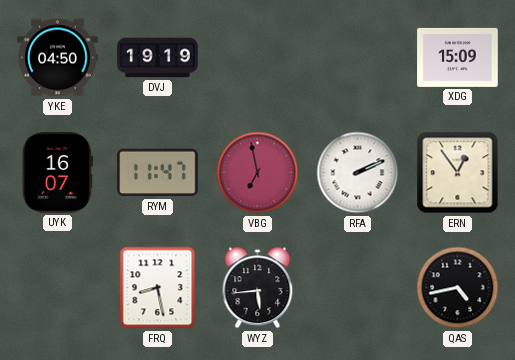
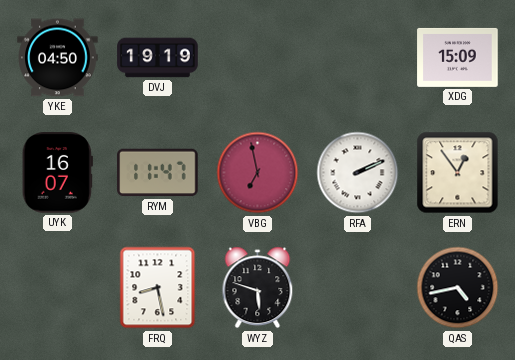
WYZ: 5:44 -> 5:48
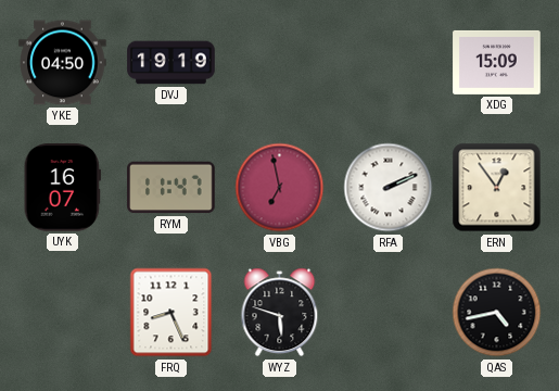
FRQ: 8:28 -> 8:26
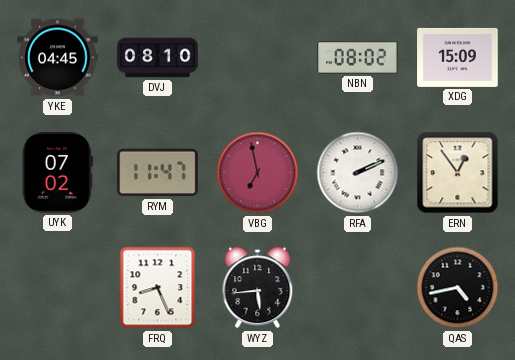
YKE: 04:50 -> 04:45
DVJ: 19:19 -> 08:10
NBN: none -> 08:02
UYK: 16:07 -> 07:02
WYZ: 5:48 -> 5:44
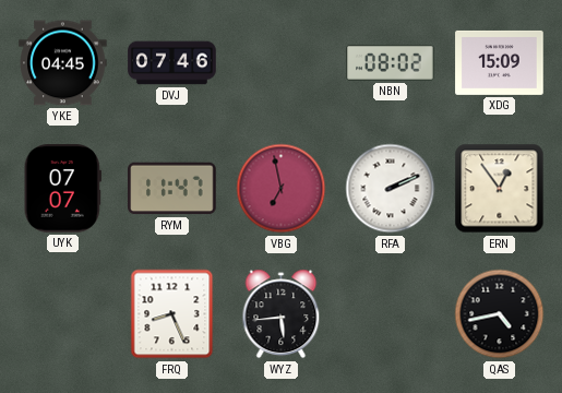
DVJ: 08:10 -> 07:46
UYK: 07:02 -> 07:07
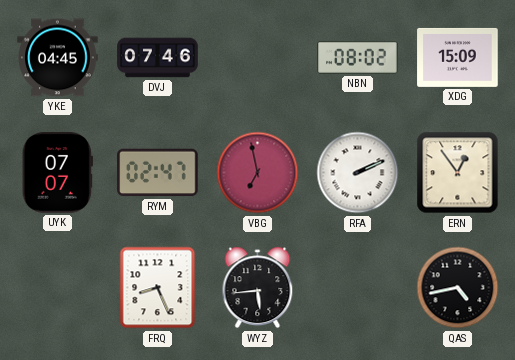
RYM: 11:47 -> 02:47
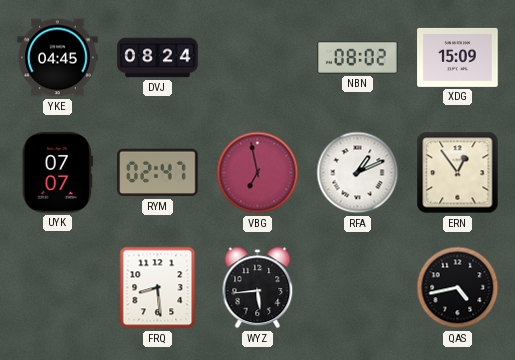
DVJ: 07:46 -> 08:24
RFA: 2:11 -> 1:11
FRQ: 8:26 -> 8:29
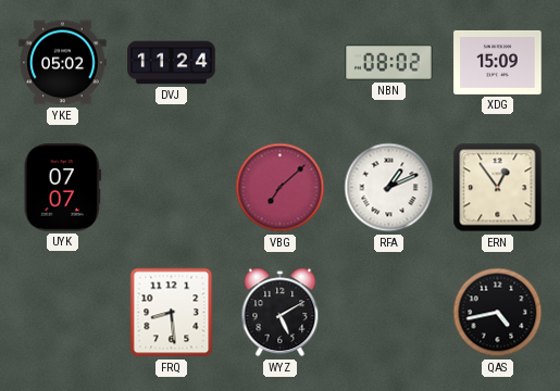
YKE: 04:45 -> 05:02
DVJ: 08:24 -> 11:24
RYM: 02:47 -> none
VBG: 6:58 -> 7:08
WYZ: 5:44 -> 5:10
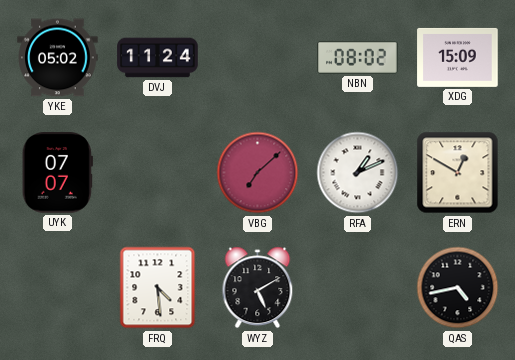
ERN: 12:54 -> 12:50
FRQ: 8:29 -> 4:29
